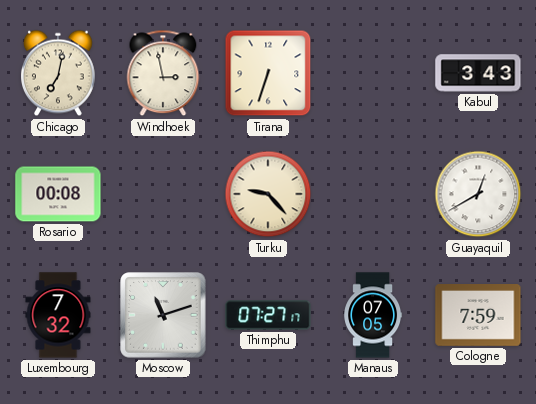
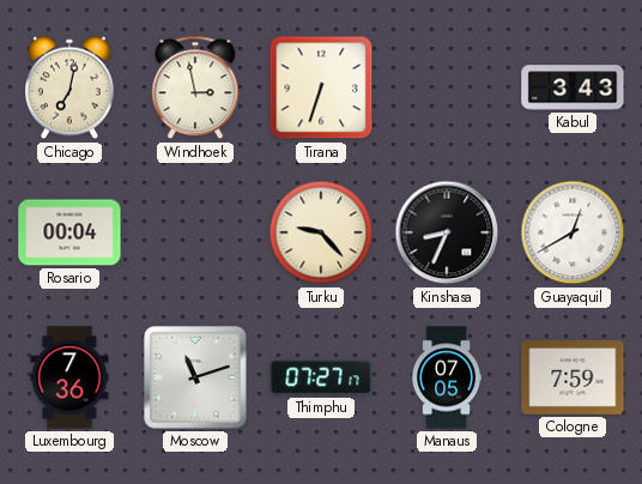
Rosario: 00:08 -> 00:04
Kinshasa: none -> 8:34
Luxembourg: 7:32 -> 7:36
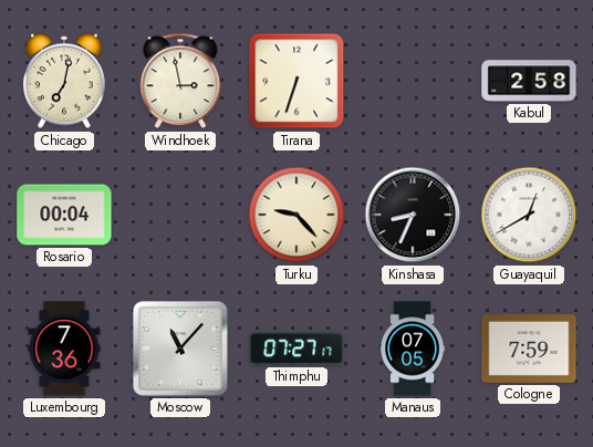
Kabul: 3:43 -> 2:58
Moscow: 11:12 -> 11:07
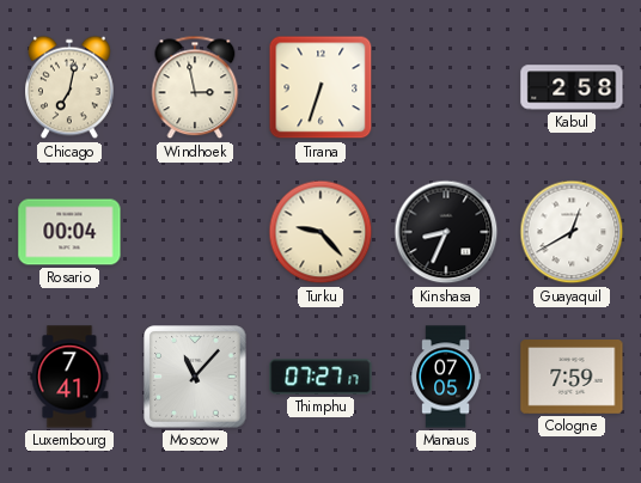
Luxembourg: 7:36 -> 7:41
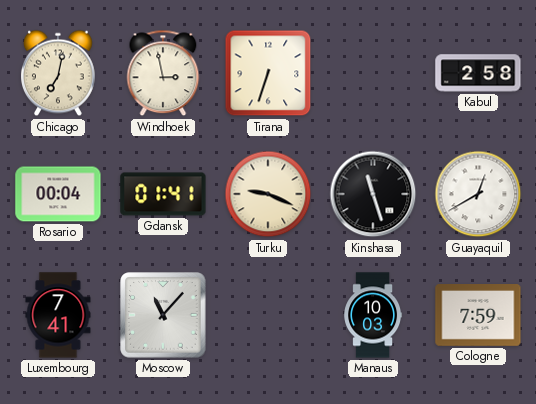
Gdansk: none -> 01:41
Turku: 9:23 -> 9:19
Kinshasa: 8:34 -> 11:27
Thimphu: 07:27 -> none
Manaus: 07:05 -> 10:03
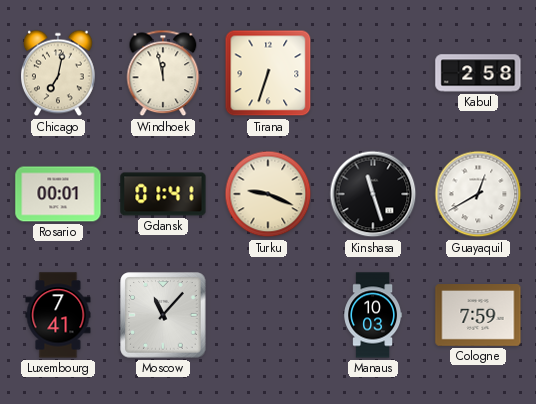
Windhoek: 2:58 -> 11:58
Rosario: 00:04 -> 00:01
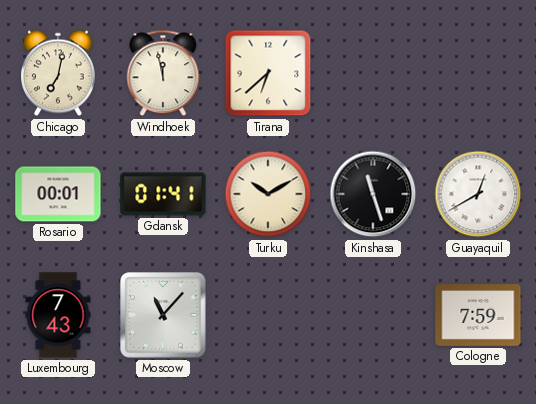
Tirana: 6:33 -> 6:38
Kabul: 2:58 -> none
Turku: 9:19 -> 10:10
Luxembourg: 7:41 -> 7:43
Manaus: 10:03 -> none
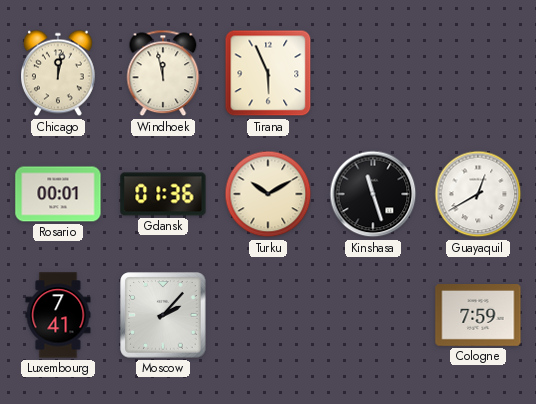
Chicago: 7:02 -> 12:02
Tirana: 6:38 -> 5:56
Gdansk: 01:41 -> 01:36
Luxembourg: 7:43 -> 7:41
Moscow: 11:07 -> 2:07
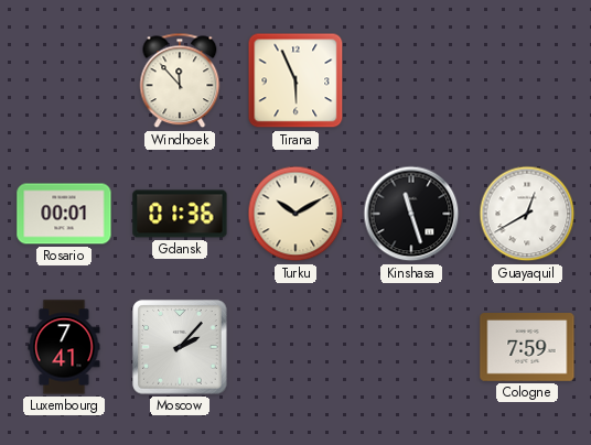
Chicago: 12:02 -> none
Windhoek: 11:58 -> 11:53
